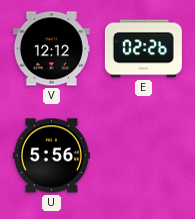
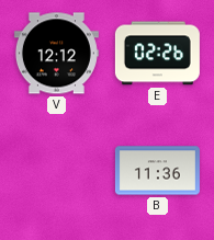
U: 5:56 -> none
B: none -> 11:36
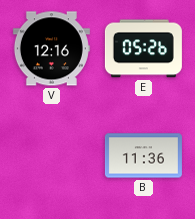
V: 12:12 -> 12:16
E: 02:26 -> 05:26
